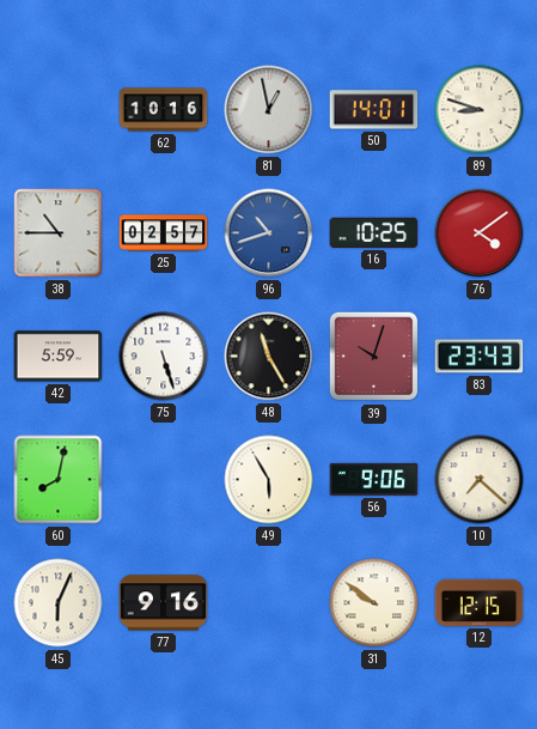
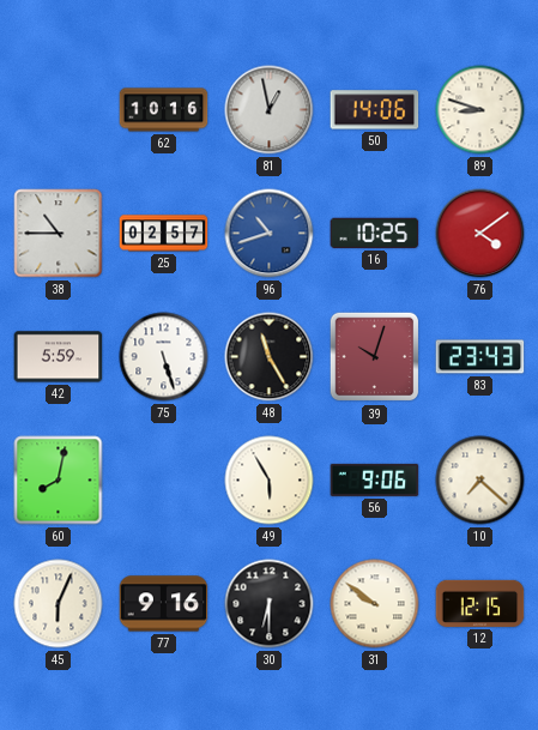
50: 14:01 -> 14:06
30: none -> 6:30
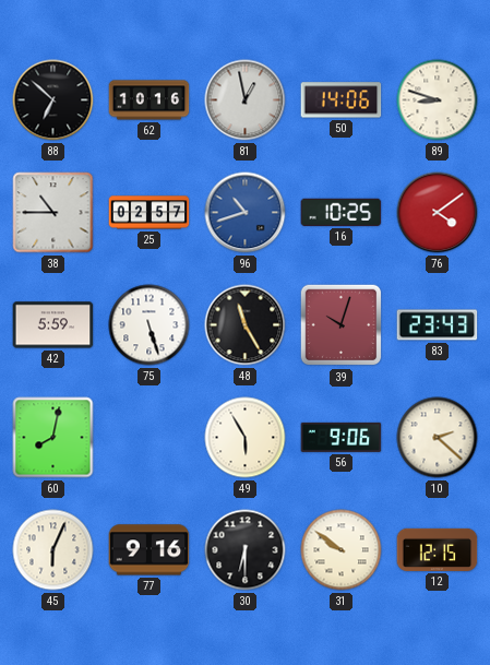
88: none -> 6:52
10: 7:22 -> 2:22
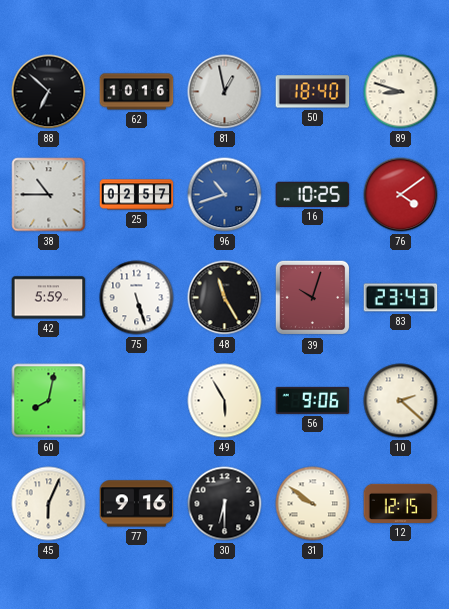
50: 14:06 -> 18:40
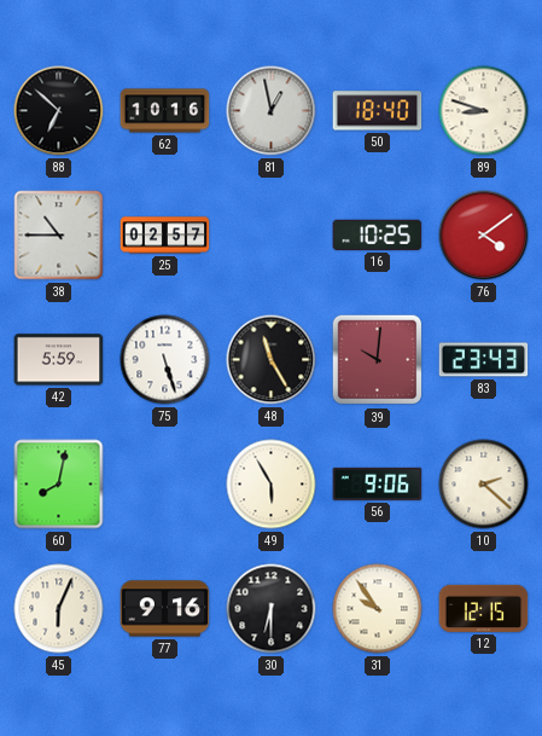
96: 10:42 -> none
39: 10:03 -> 10:01
31: 9:51 -> 9:54
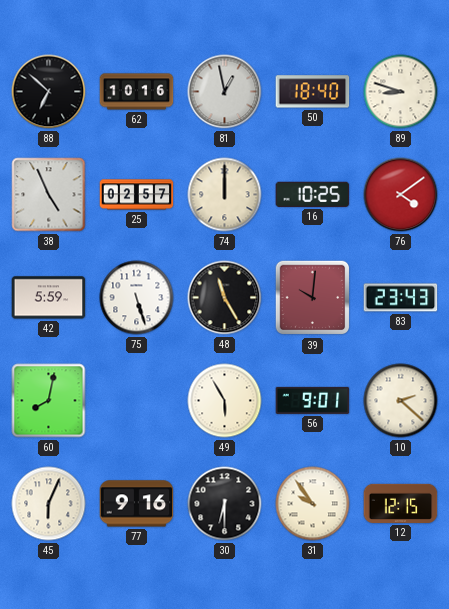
38: 10:45 -> 4:56
74: none -> 12:00
56: 9:06 -> 9:01
